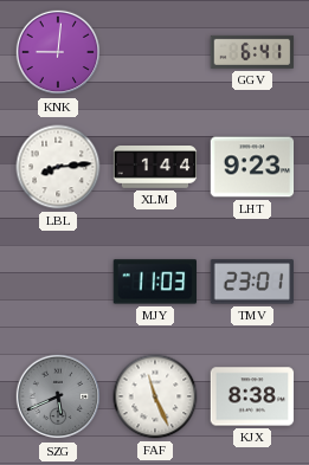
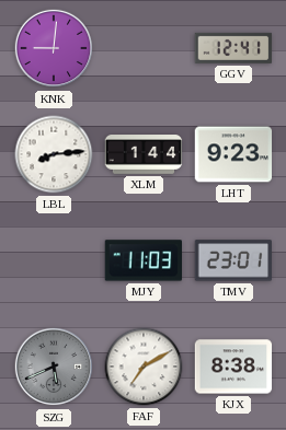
GGV: 6:41 -> 12:41
FAF: 11:26 -> 7:10
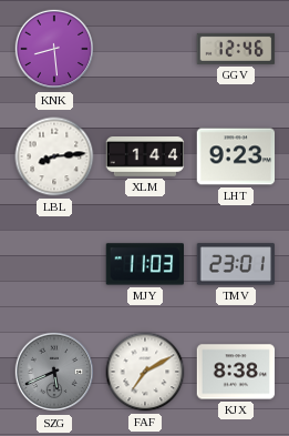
KNK: 9:01 -> 8:29
GGV: 12:41 -> 12:46
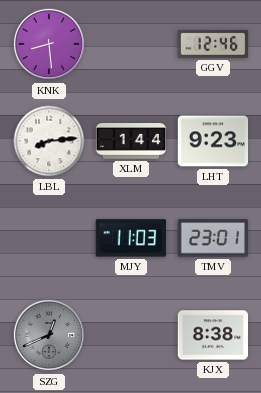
SZG: 5:41 -> 12:41
FAF: 7:10 -> none
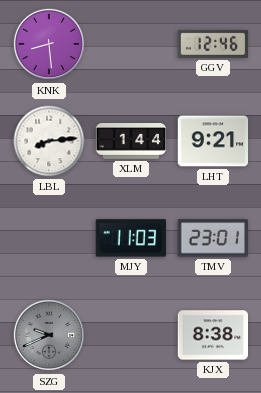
LHT: 9:23 -> 9:21
SZG: 12:41 -> 9:41
